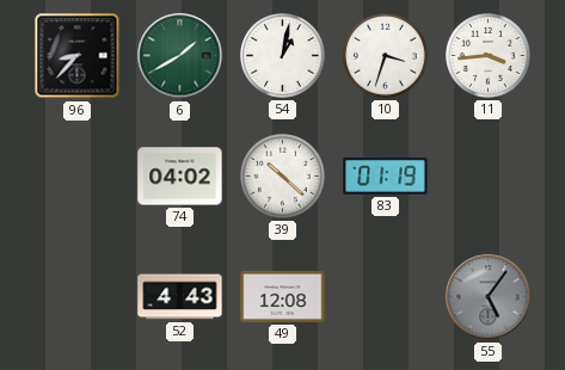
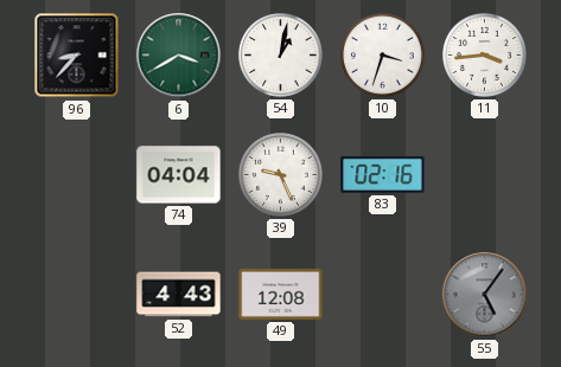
6: 1:40 -> 3:40
74: 04:02 -> 04:04
39: 10:22 -> 9:26
83: 01:19 -> 02:16
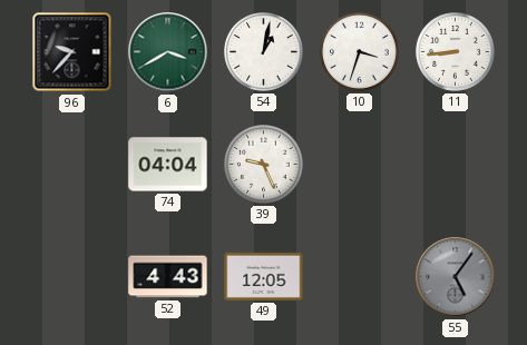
96: 8:37 -> 9:37
11: 3:44 -> 8:44
83: 02:16 -> none
49: 12:08 -> 12:05
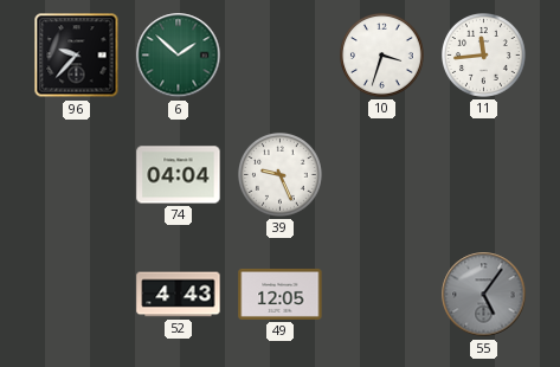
6: 3:40 -> 1:52
54: 1:02 -> none
11: 8:44 -> 11:44
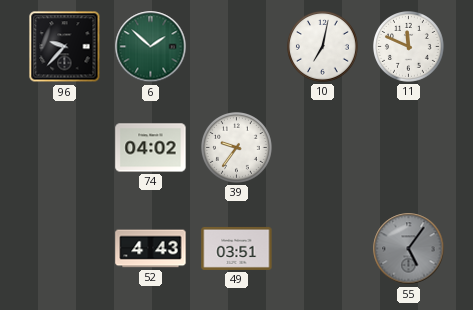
10: 3:33 -> 7:02
11: 11:44 -> 11:49
74: 04:04 -> 04:02
39: 9:26 -> 9:36
49: 12:05 -> 03:51
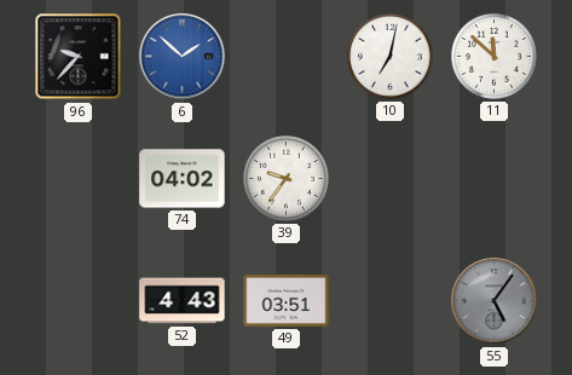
6 dial: green -> blue
11: 11:49 -> 11:52
